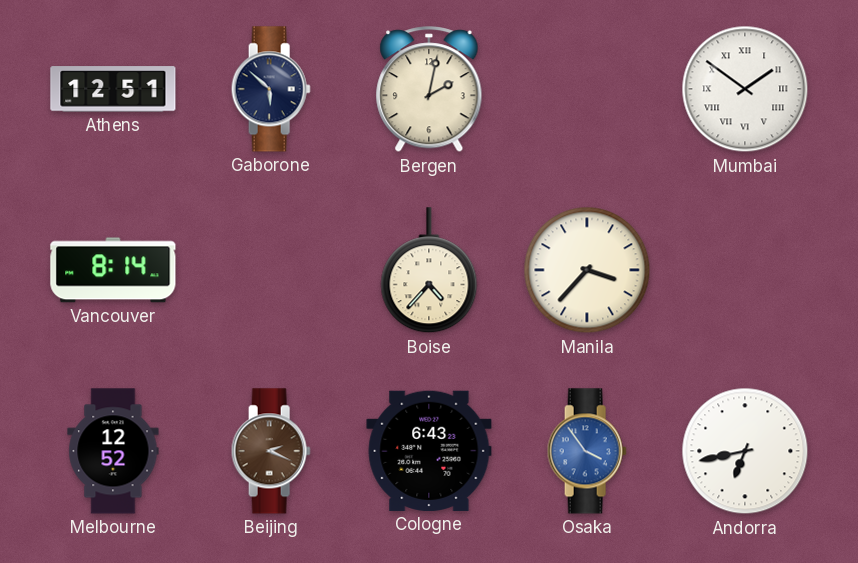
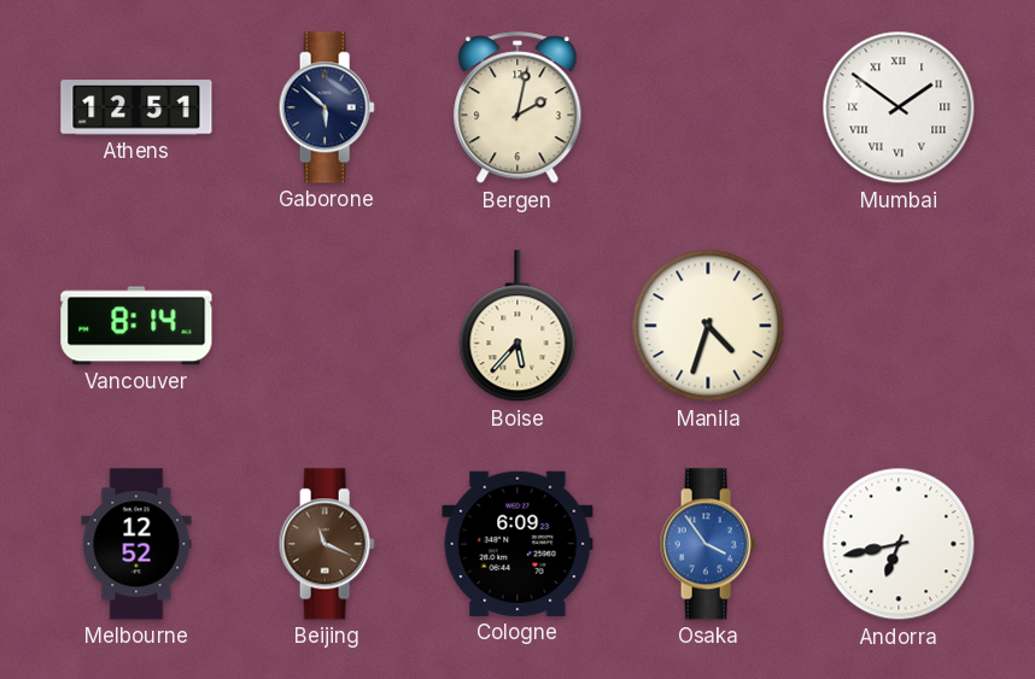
Boise: 4:37 -> 5:37
Manila: 3:37 -> 4:33
Beijing: 2:19 -> 11:19
Cologne: 6:43 -> 6:09
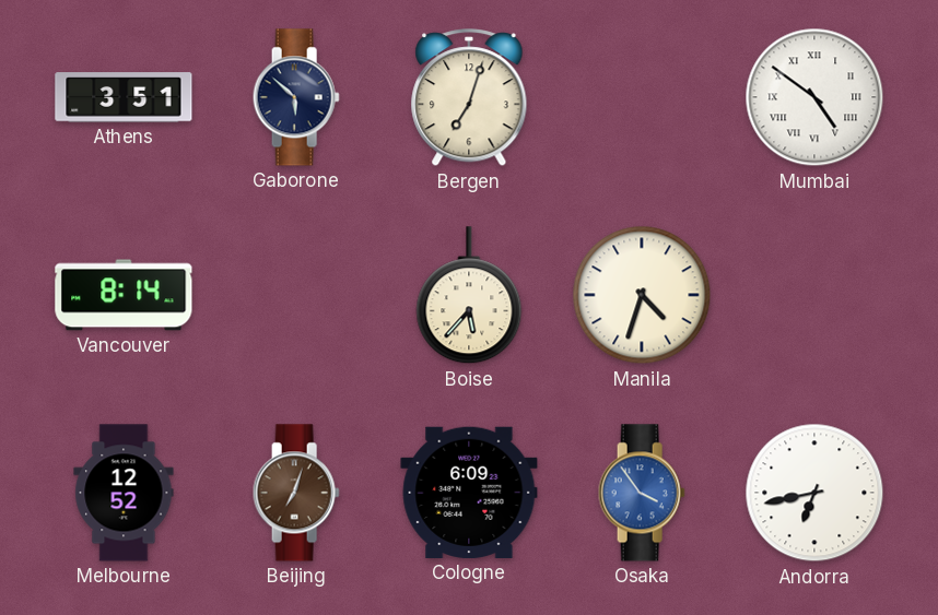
Athens: 12:51 -> 3:51
Bergen: 2:02 -> 7:03
Mumbai: 1:51 -> 4:51
Beijing: 11:19 -> 7:03
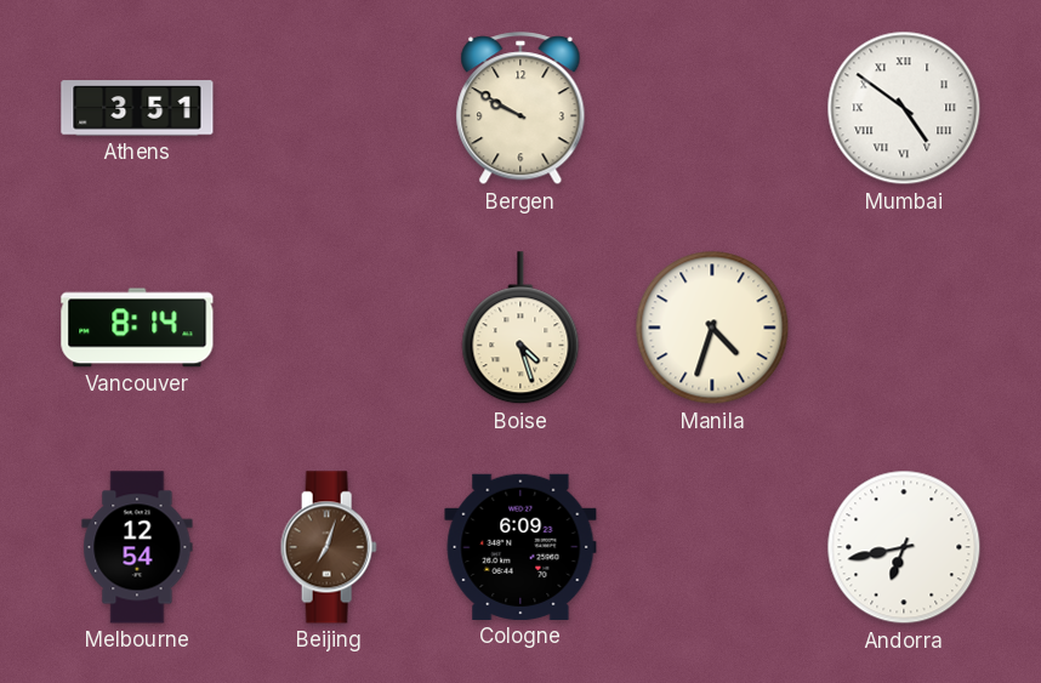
Gaborone: 5:52 -> none
Bergen: 7:03 -> 9:50
Boise: 5:37 -> 4:27
Melbourne: 12:52 -> 12:54
Osaka: 3:54 -> none
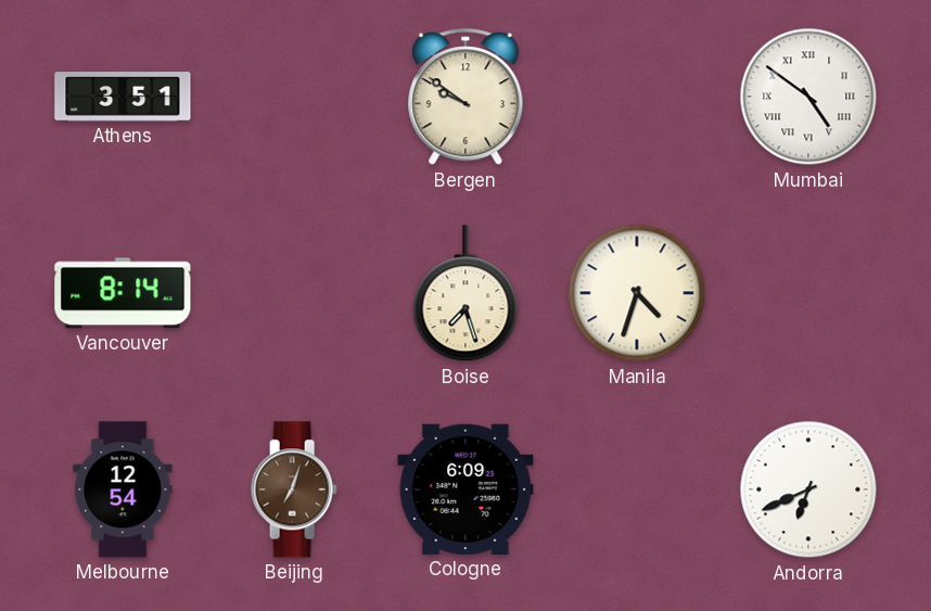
Bergen: 9:50 -> 9:51
Boise: 4:27 -> 7:27
Andorra: 6:43 -> 6:41
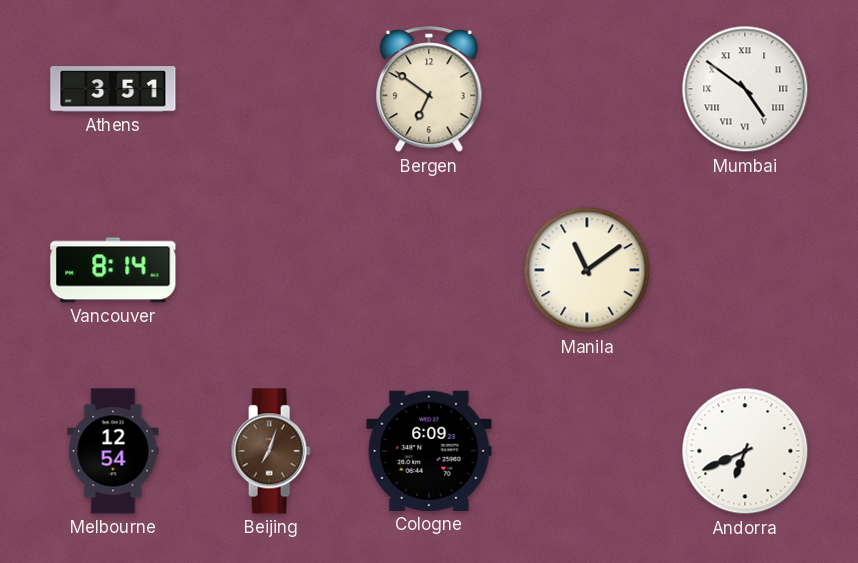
Bergen: 9:51 -> 6:51
Boise: 7:27 -> none
Manila: 4:33 -> 11:09
